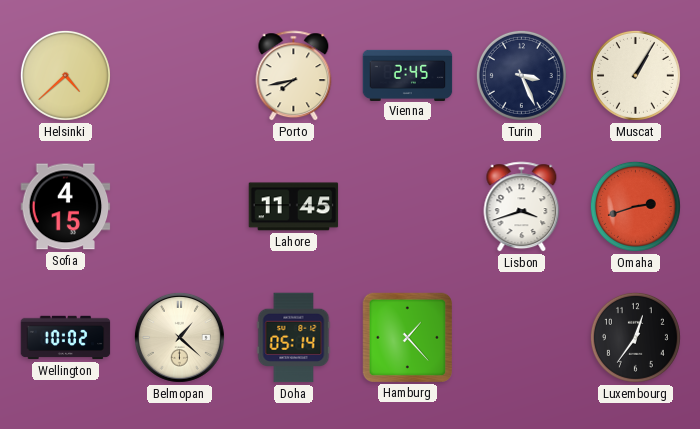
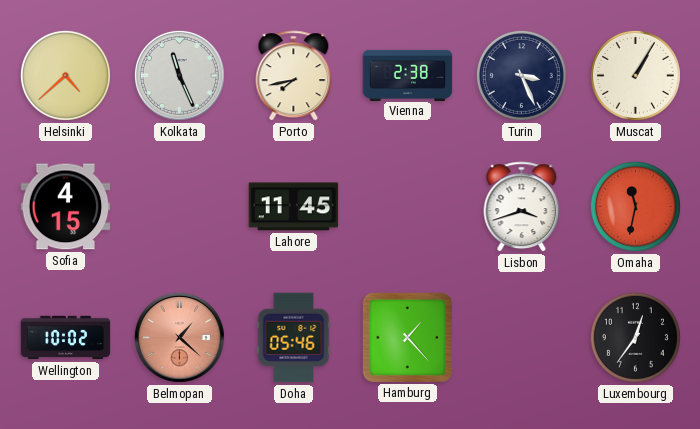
Kolkata: none -> 11:26
Vienna: 2:45 -> 2:38
Omaha: 2:42 -> 11:32
Belmopan dial: cream -> salmon
Doha: 05:14 -> 05:46
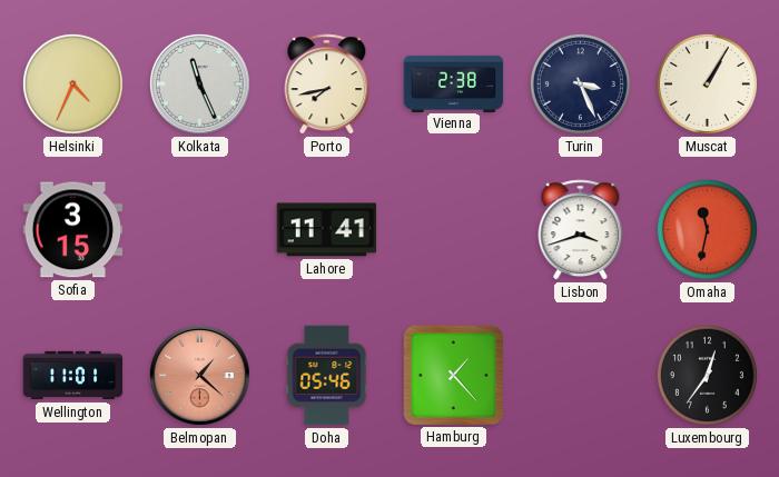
Helsinki: 4:38 -> 4:34
Sofia: 4:15 -> 3:15
Lahore: 11:45 -> 11:41
Wellington: 10:02 -> 11:01
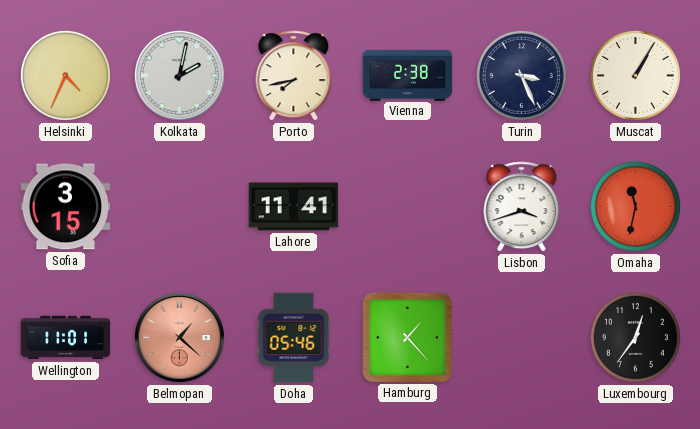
Kolkata: 11:26 -> 2:02
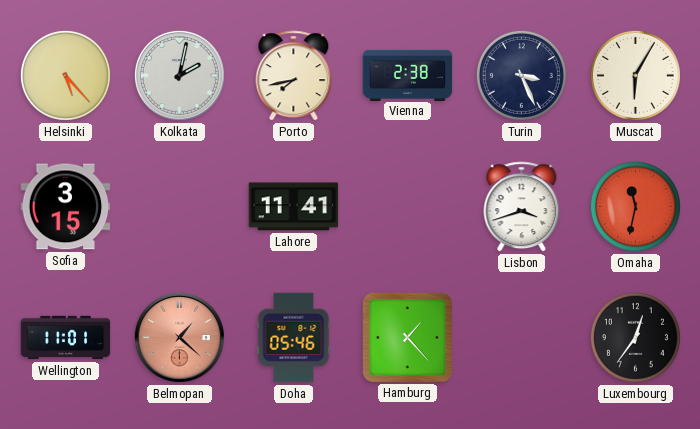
Helsinki: 4:34 -> 5:23
Muscat: 1:05 -> 6:05
